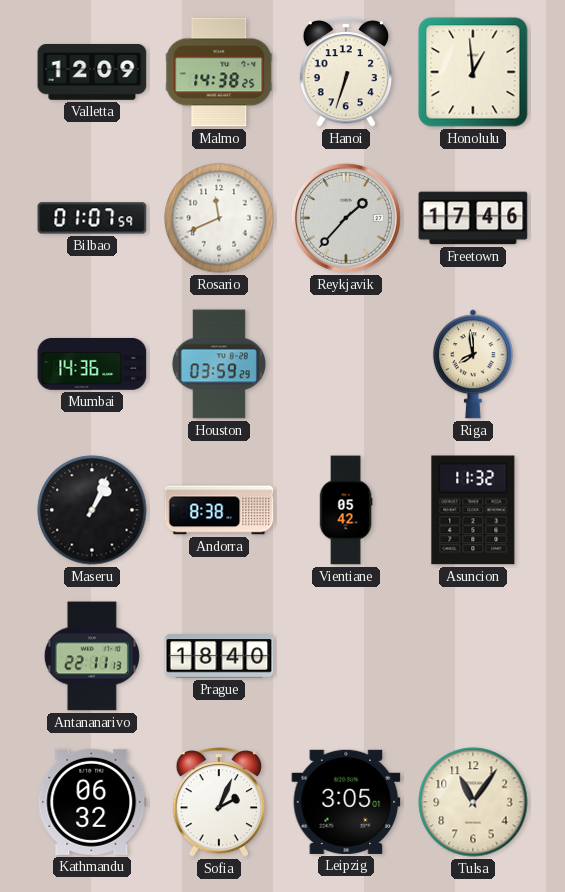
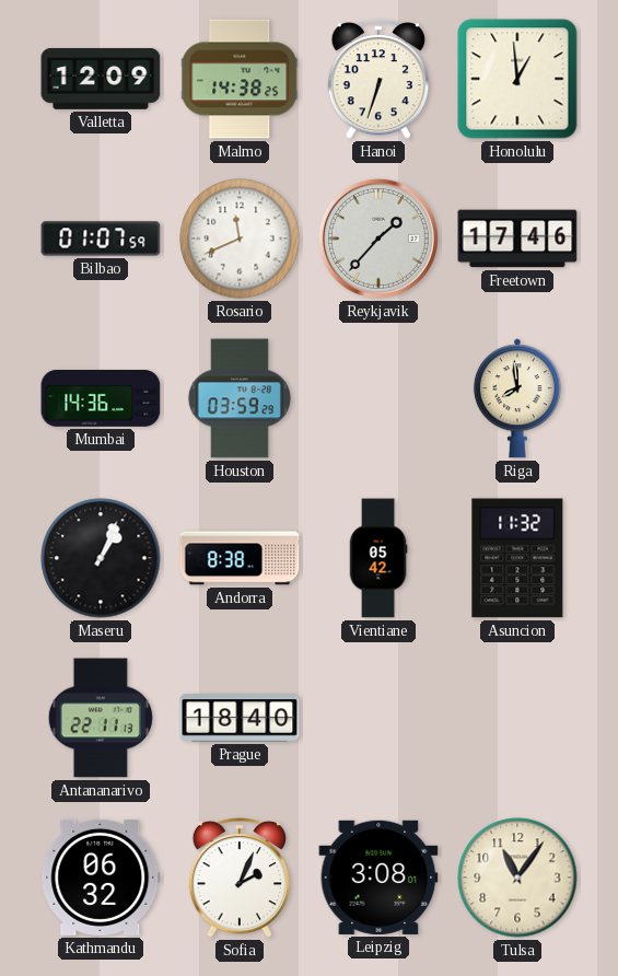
Leipzig: 3:05 -> 3:08
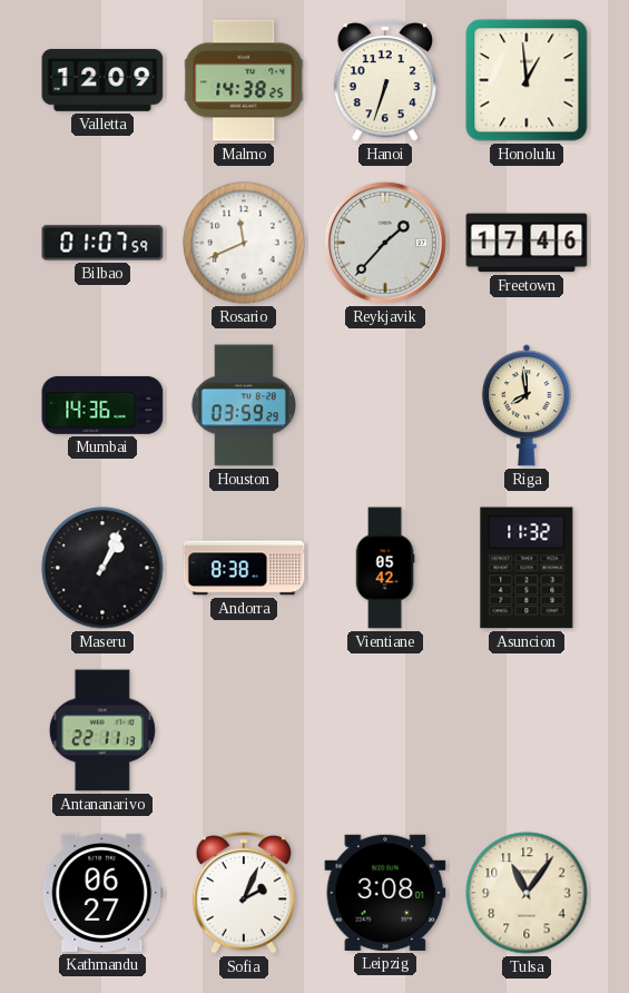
Prague: 18:40 -> none
Kathmandu: 06:32 -> 06:27
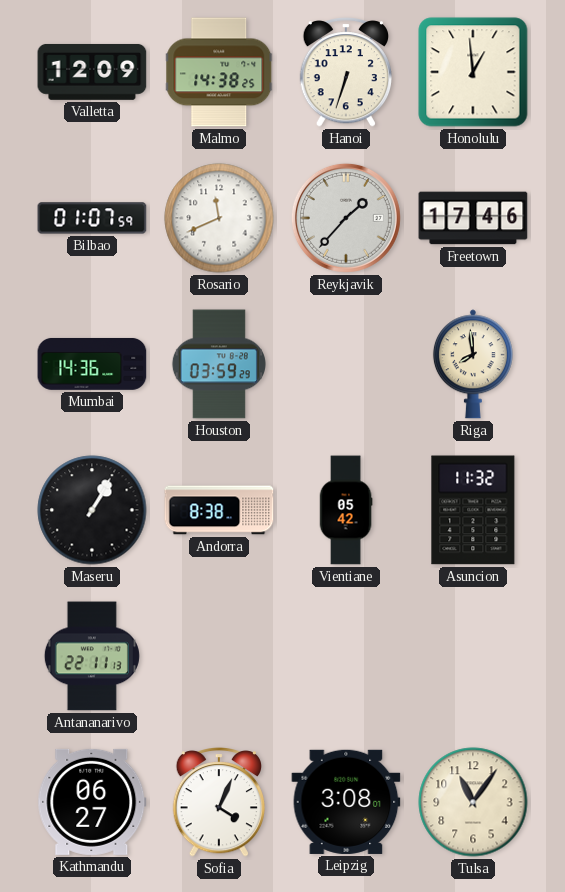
Maseru: 1:04 -> 1:05
Sofia: 2:04 -> 4:04
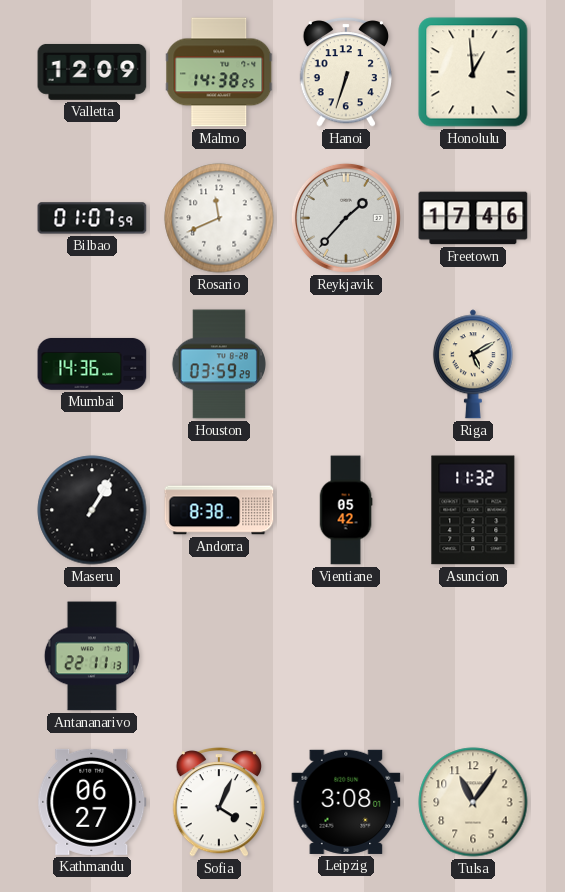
Riga: 7:59 -> 5:10
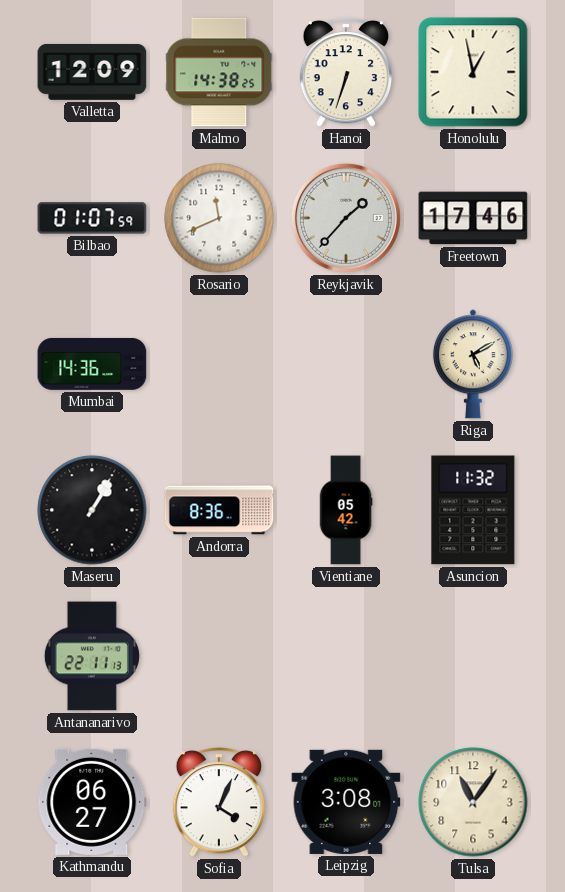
Honolulu: 12:59 -> 12:58
Houston: 03:59 -> none
Andorra: 8:38 -> 8:36
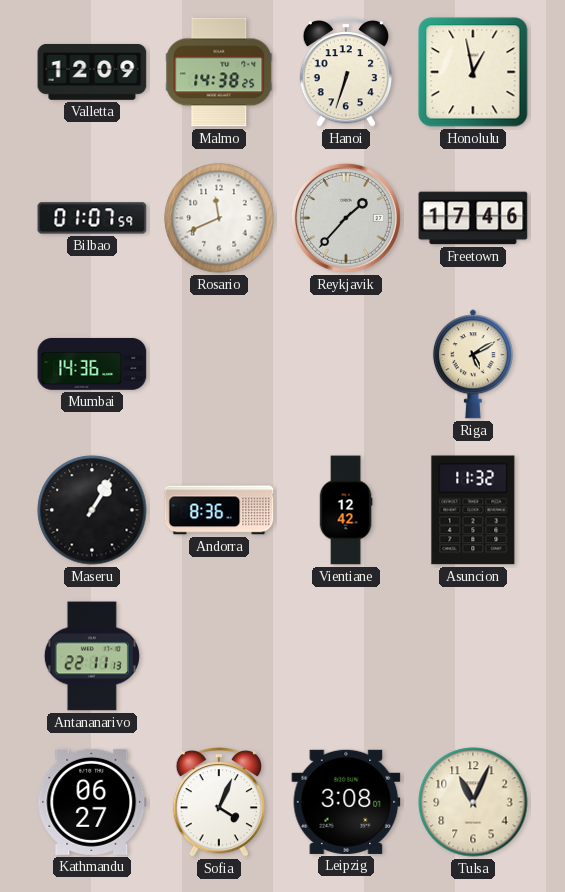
Vientiane: 05:42 -> 12:42
Tulsa: 11:06 -> 11:04
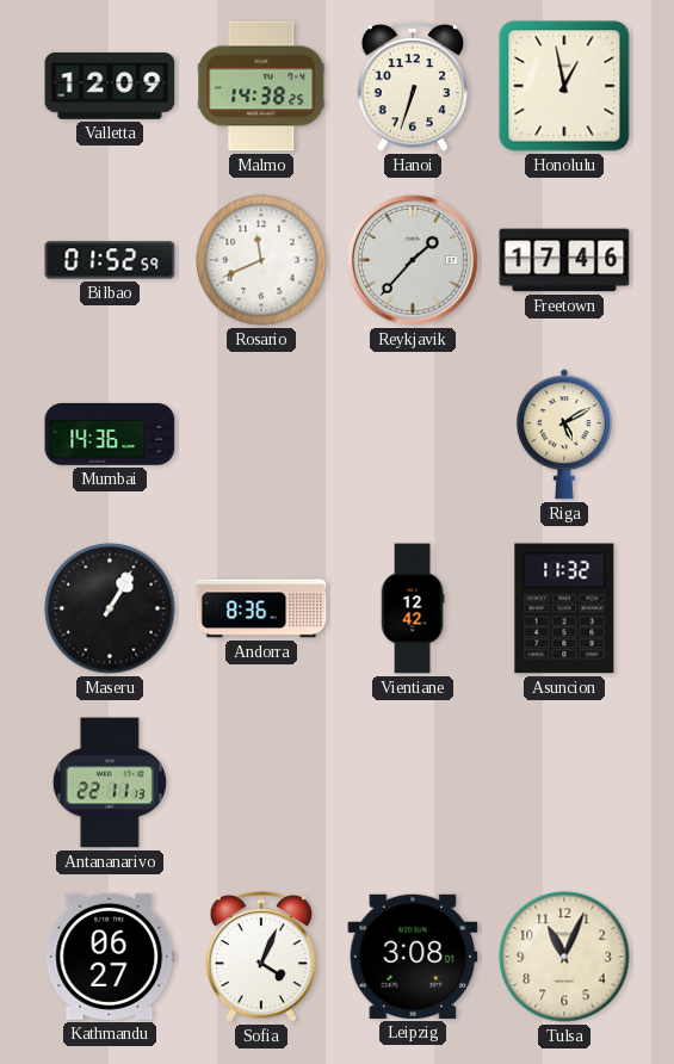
Bilbao: 01:07 -> 01:52
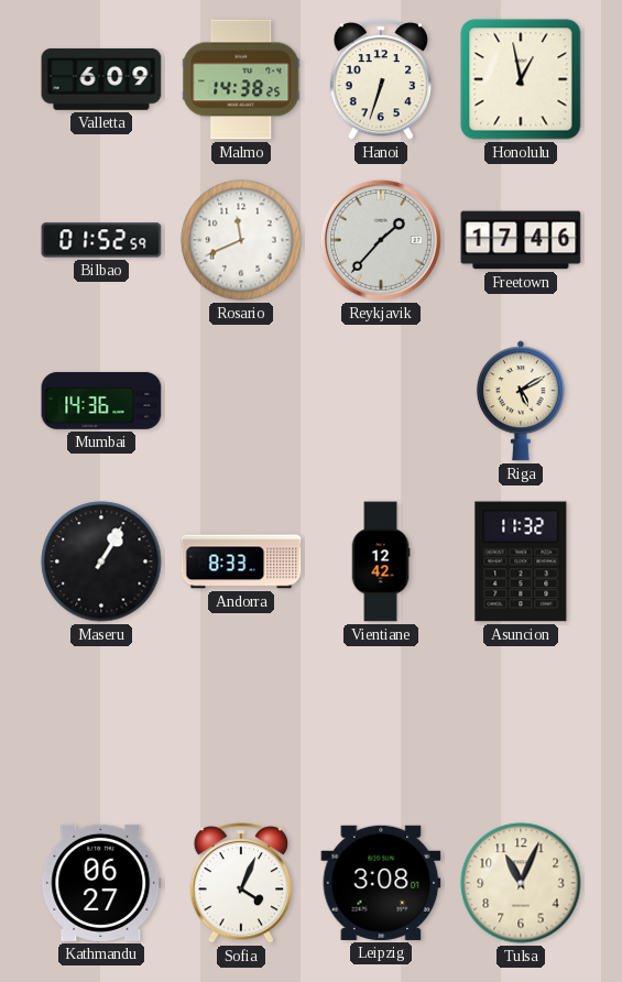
Valletta: 12:09 -> 6:09
Andorra: 8:36 -> 8:33
Antananarivo: 22:11 -> none
